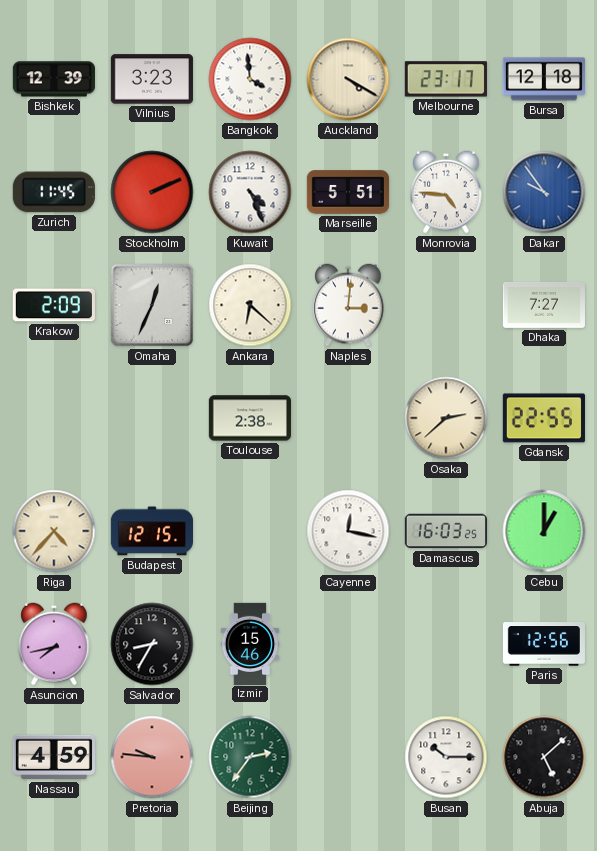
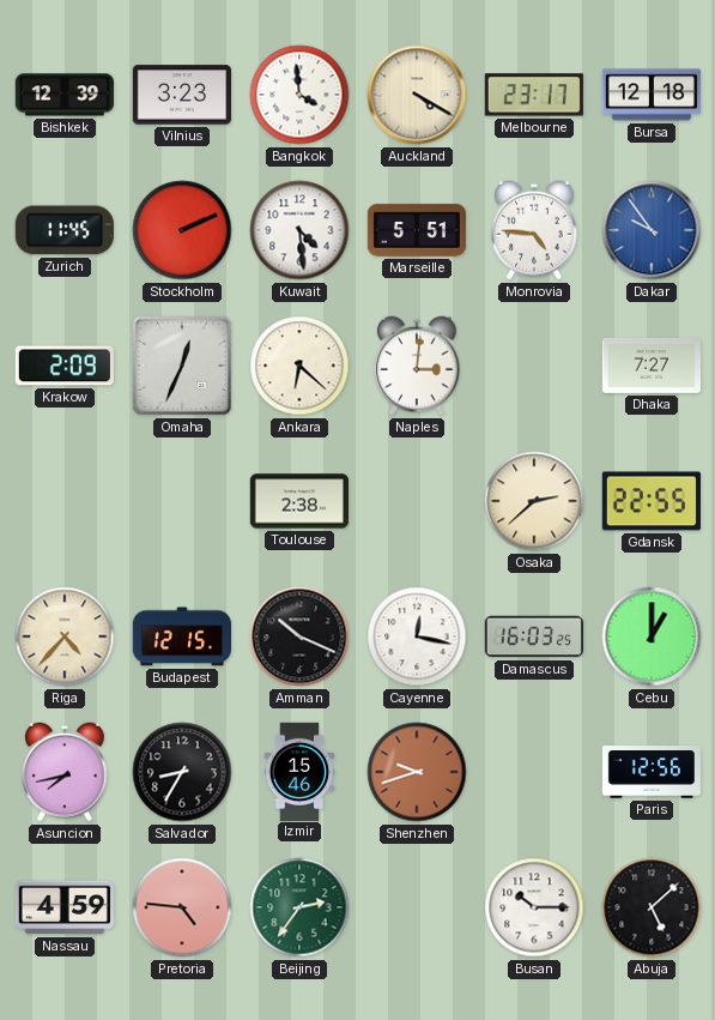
Kuwait: 4:26 -> 4:29
Amman: none -> 10:19
Shenzhen: none -> 9:42
Pretoria: 9:46 -> 4:46
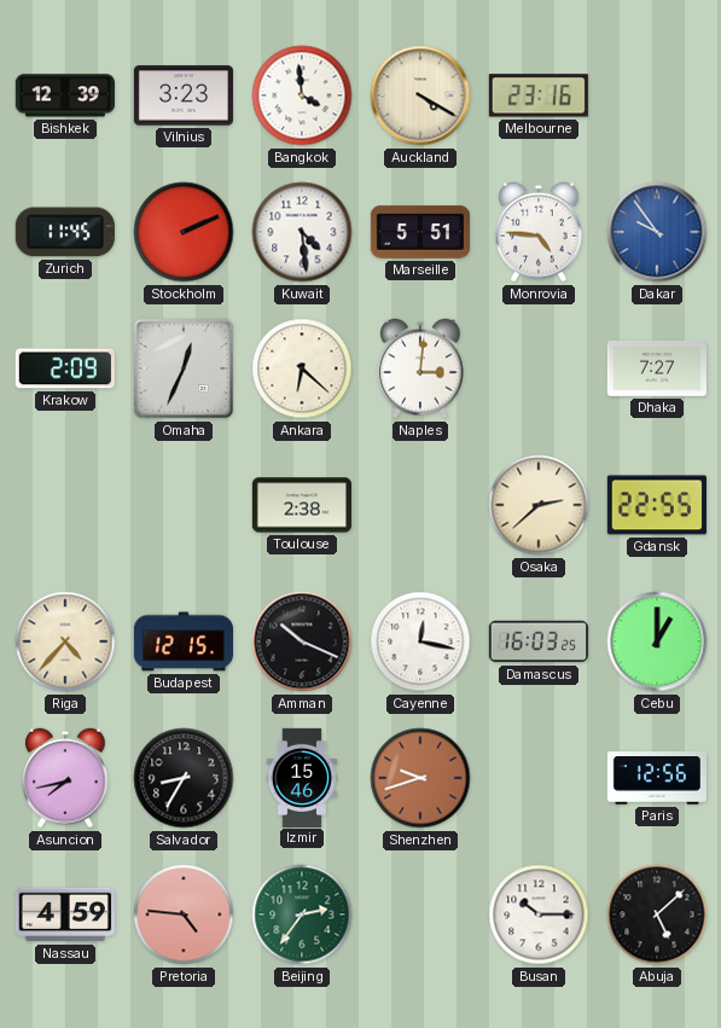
Melbourne: 23:17 -> 23:16
Bursa: 12:18 -> none
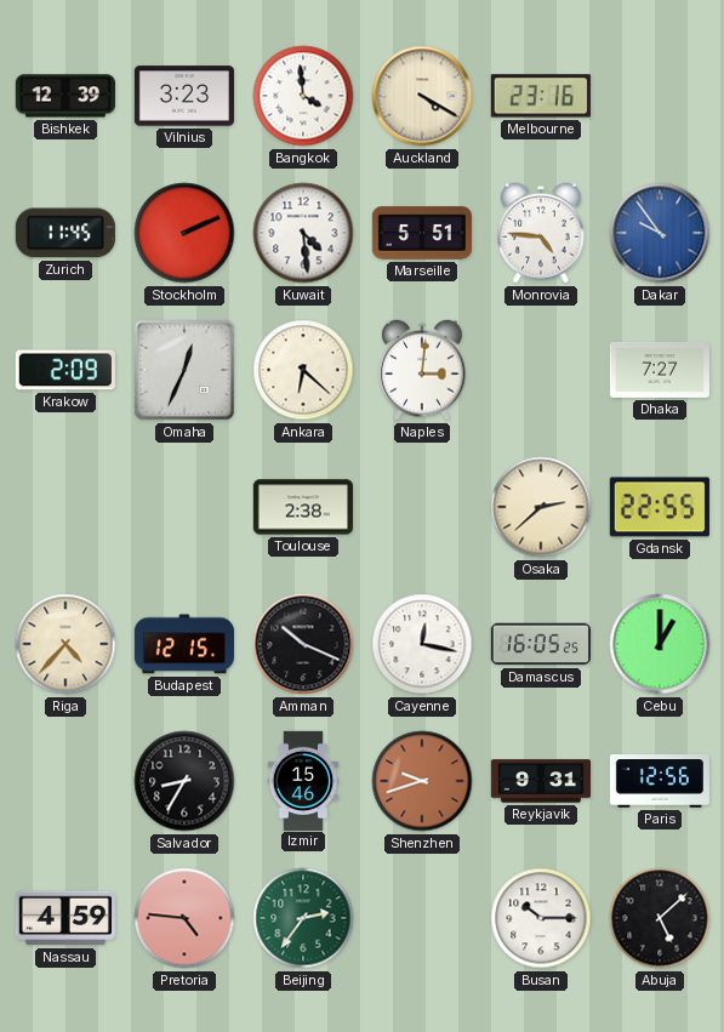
Damascus: 16:03 -> 16:05
Asuncion: 7:43 -> none
Reykjavik: none -> 9:31
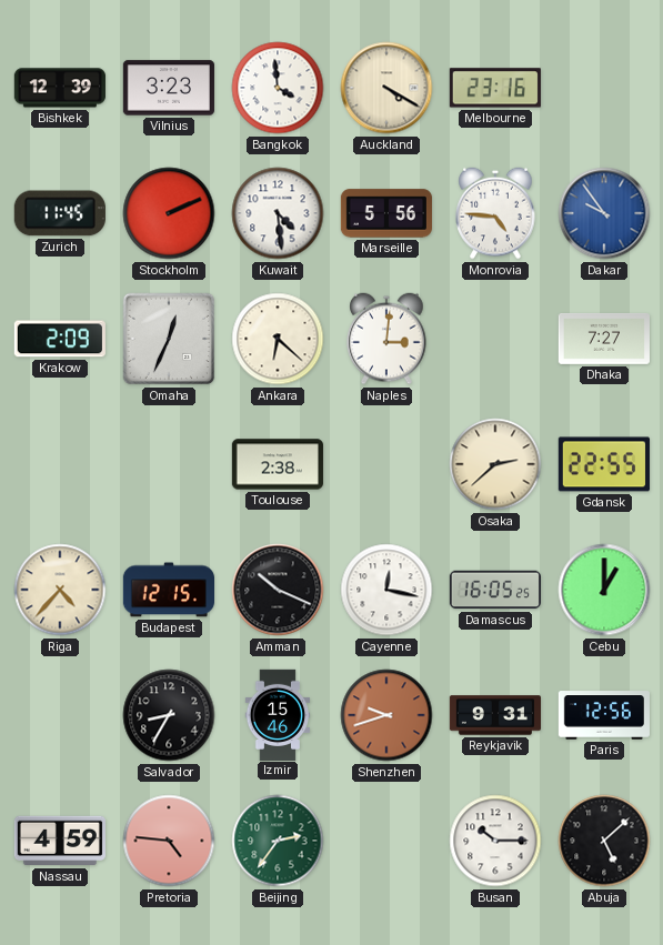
Marseille: 5:51 -> 5:56
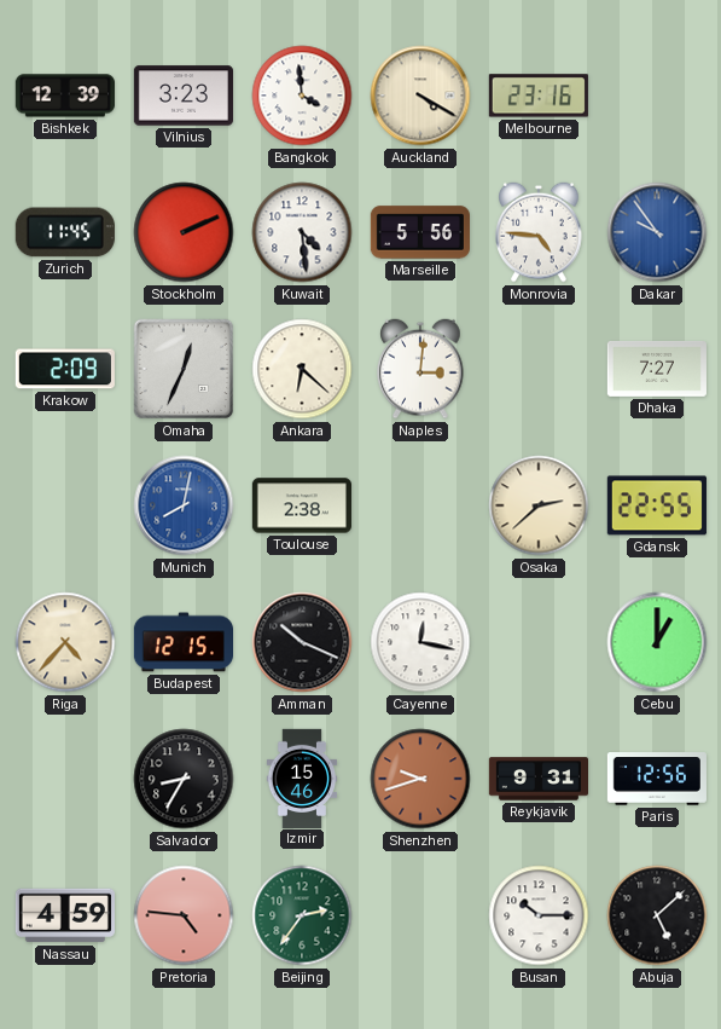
Munich: none -> 8:02
Damascus: 16:05 -> none
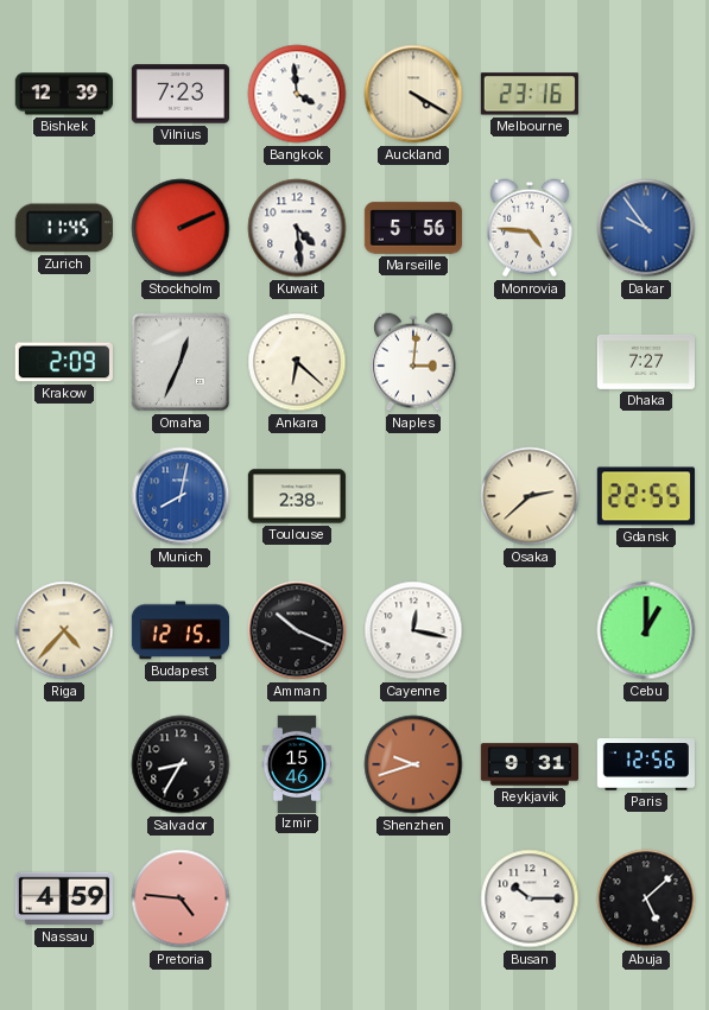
Vilnius: 3:23 -> 7:23
Beijing: 2:36 -> none
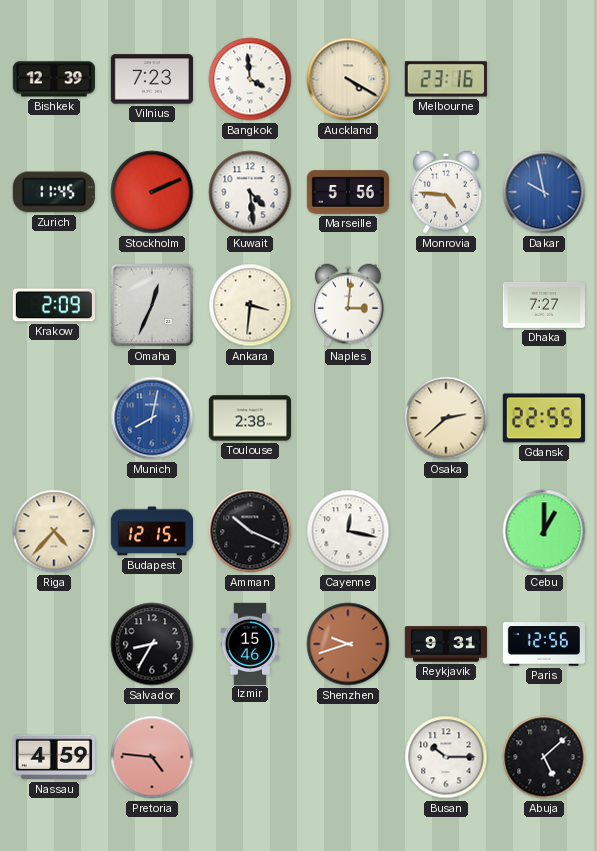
Dakar: 9:54 -> 9:58
Ankara: 6:22 -> 3:31
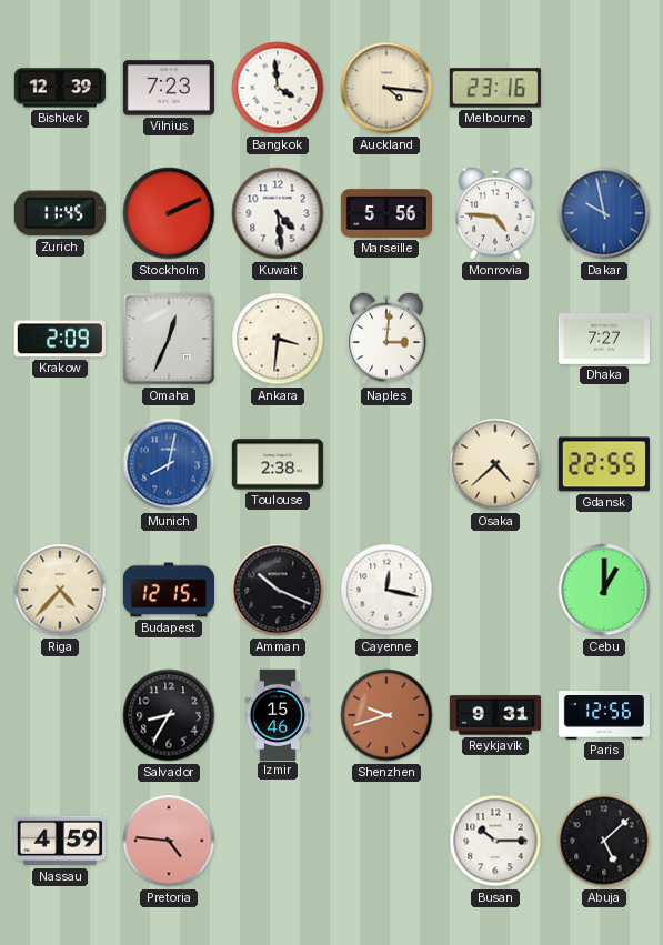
Auckland: 4:20 -> 4:16
Osaka: 2:38 -> 4:38
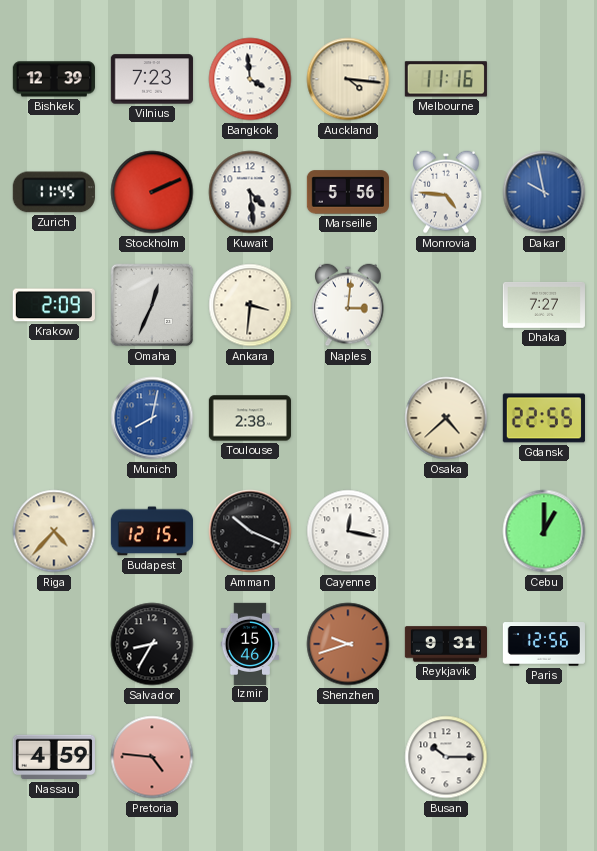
Melbourne: 23:16 -> 11:16
Abuja: 5:08 -> none
